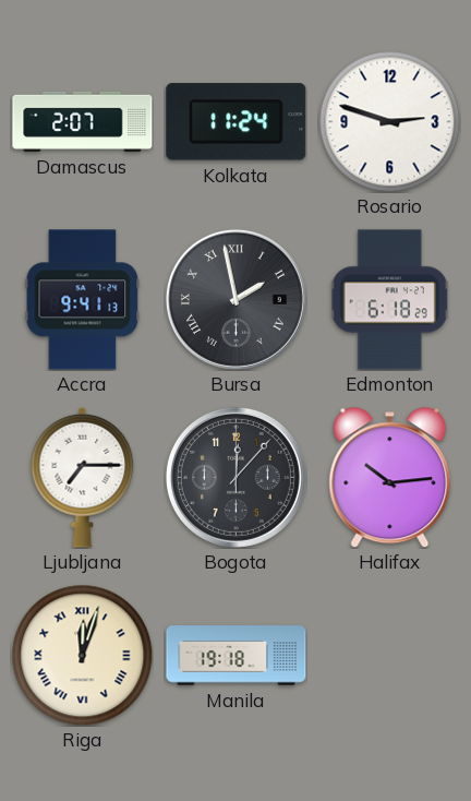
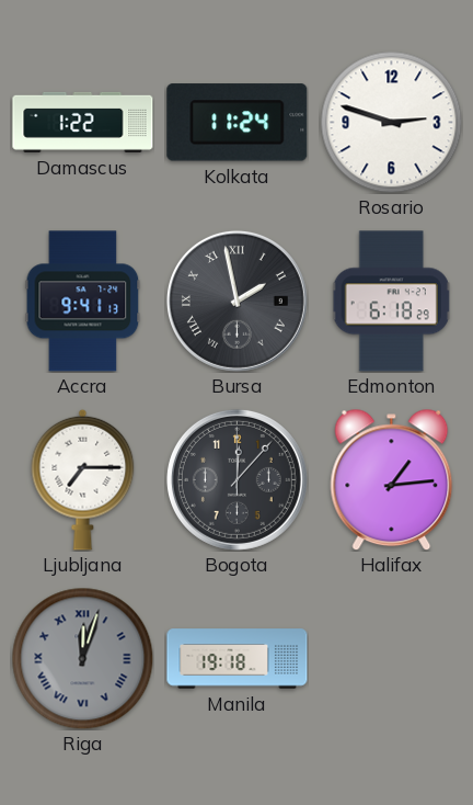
Damascus: 2:07 -> 1:22
Halifax: 10:14 -> 1:14
Riga dial: cream -> grey
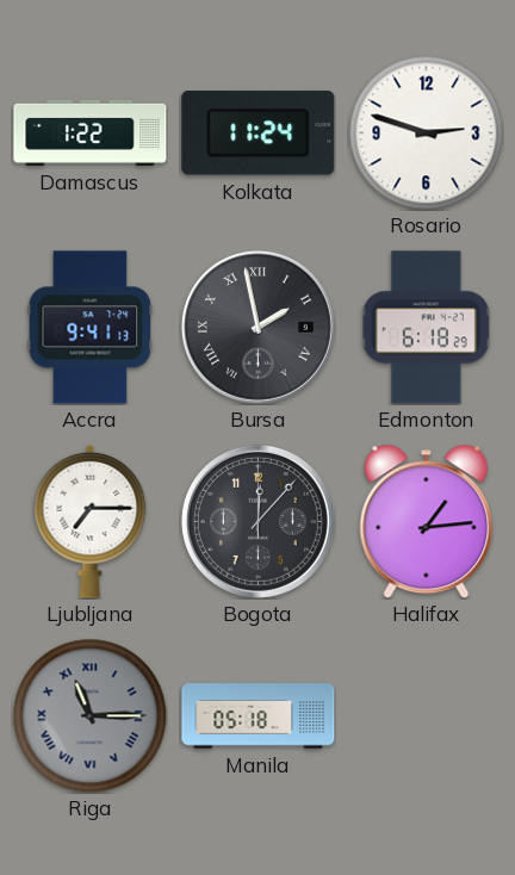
Riga: 12:03 -> 11:15
Manila: 19:18 -> 05:18
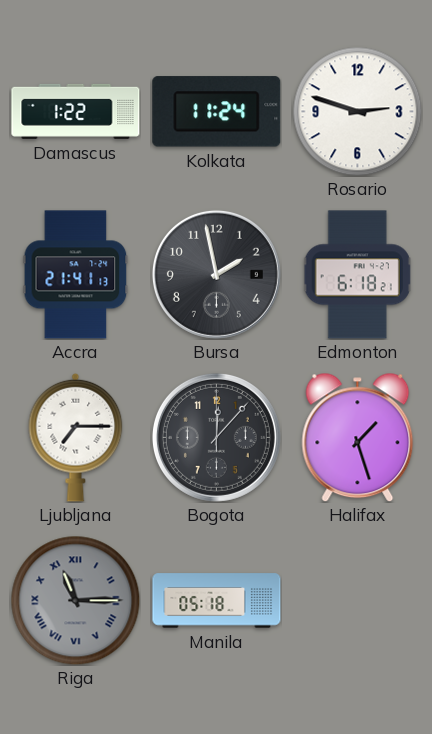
Accra: 9:41 -> 21:41
Bursa numerals: Roman -> Arabic
Edmonton: 6:18:29 -> 6:18:21
Halifax: 1:14 -> 1:27
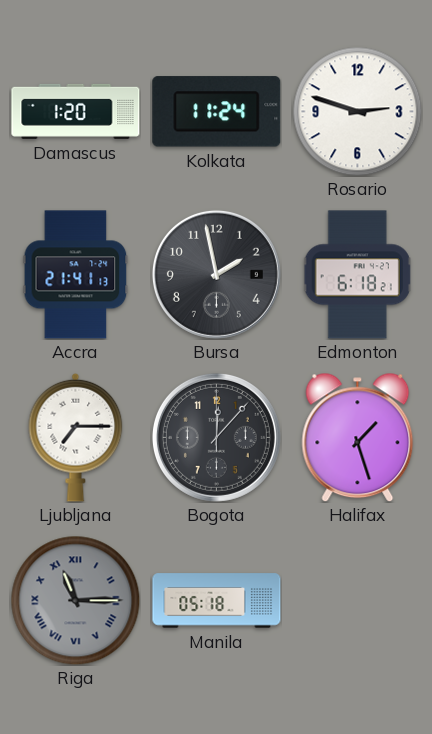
Damascus: 1:22 -> 1:20
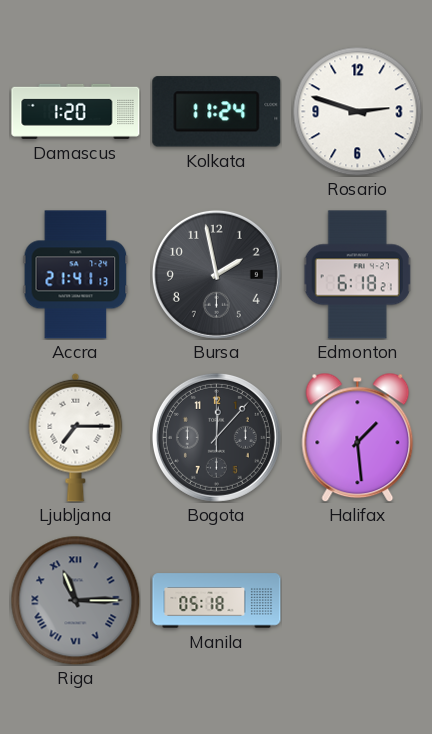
Halifax: 1:27 -> 1:29
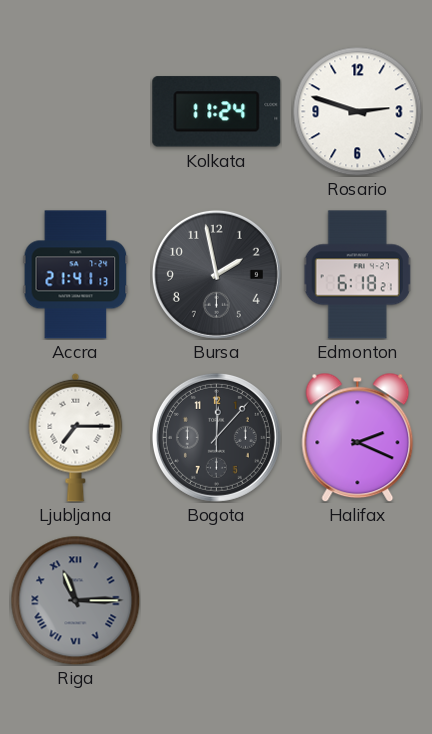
Damascus: 1:20 -> none
Halifax: 1:29 -> 2:19
Manila: 05:18 -> none
